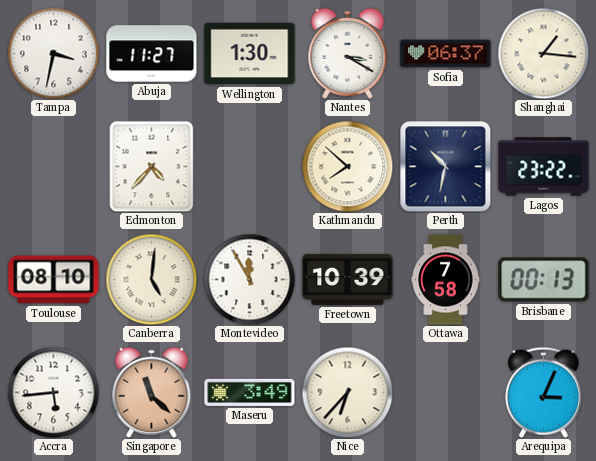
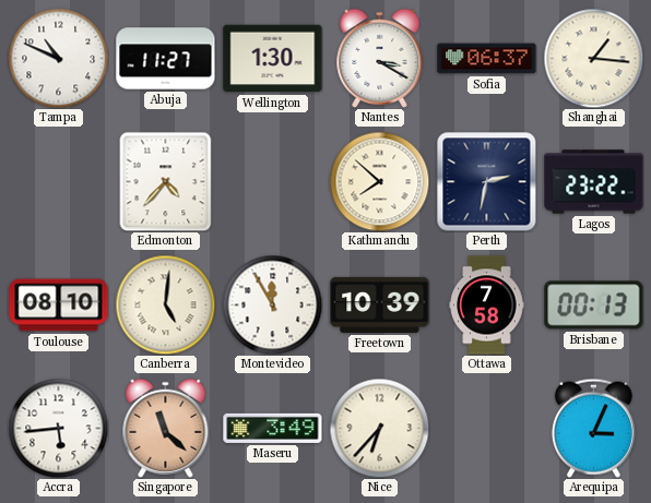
Tampa: 3:32 -> 10:49
Perth: 10:32 -> 2:32
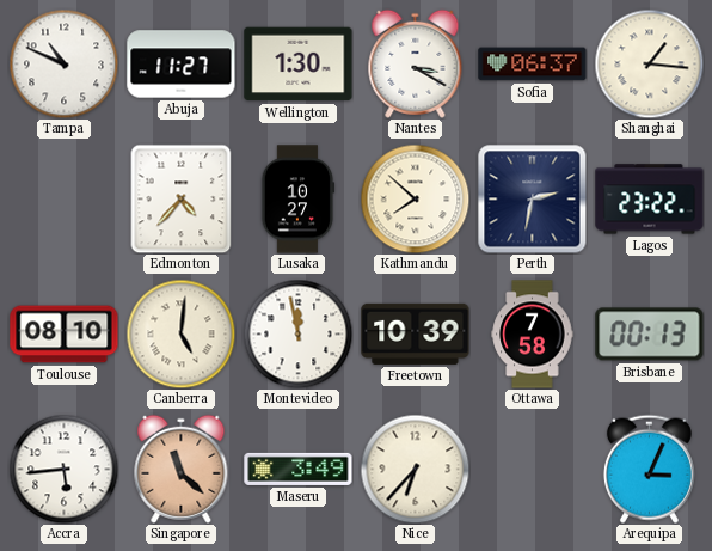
Lusaka: none -> 10:27
Montevideo: 11:55 -> 11:58
